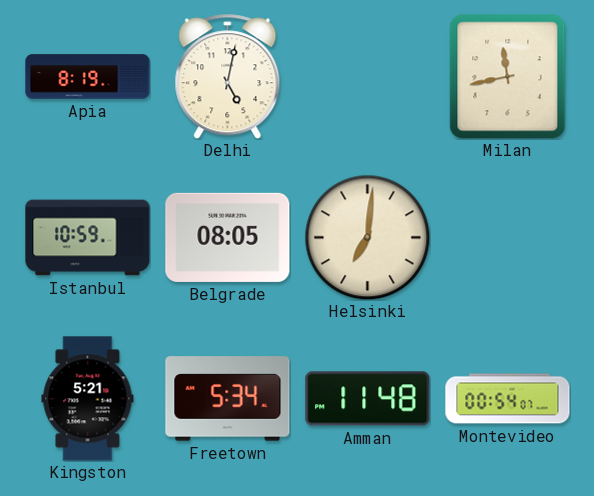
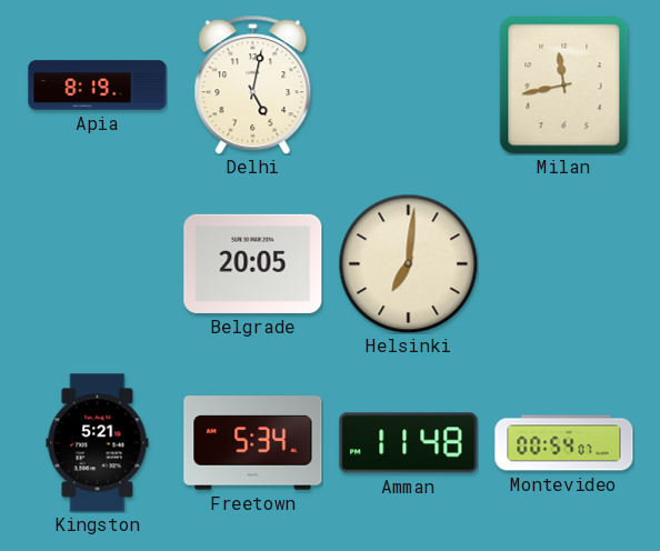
Istanbul: 10:59 -> none
Belgrade: 08:05 -> 20:05
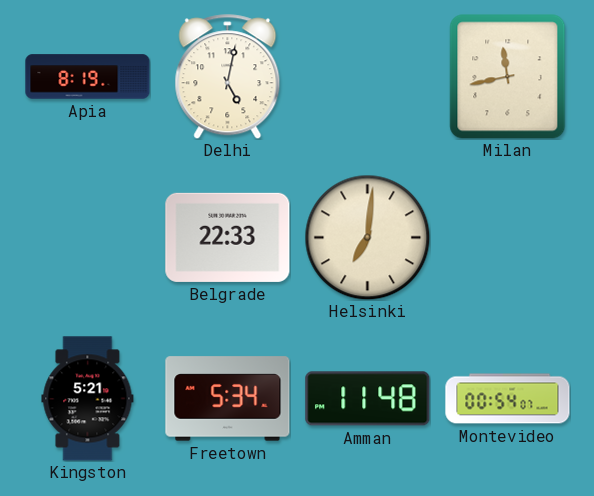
Belgrade: 20:05 -> 22:33
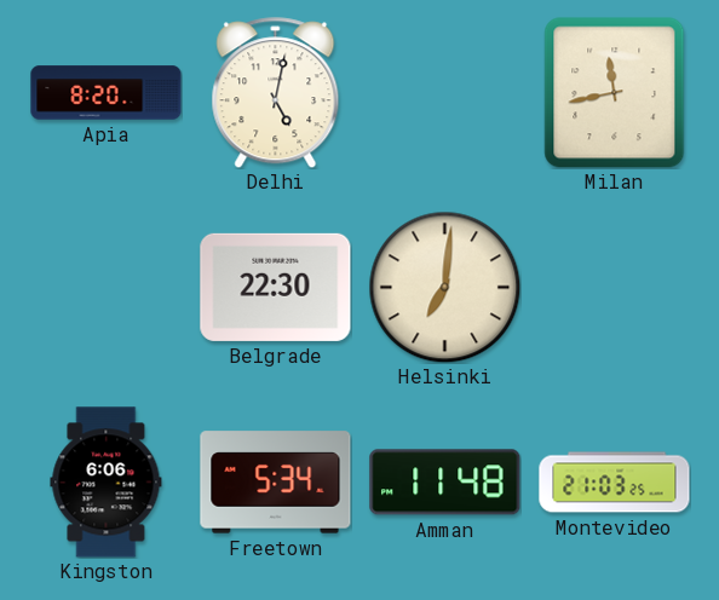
Apia: 8:19 -> 8:20
Belgrade: 22:33 -> 22:30
Kingston: 5:21 -> 6:06
Montevideo: 00:54 -> 21:03
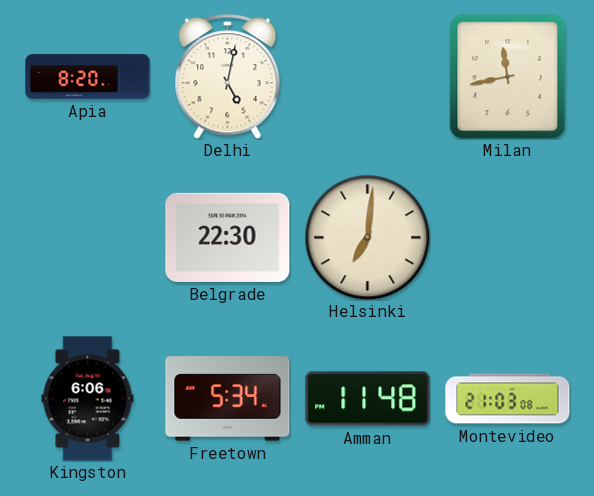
Montevideo: 21:03:25 -> 21:03:08
